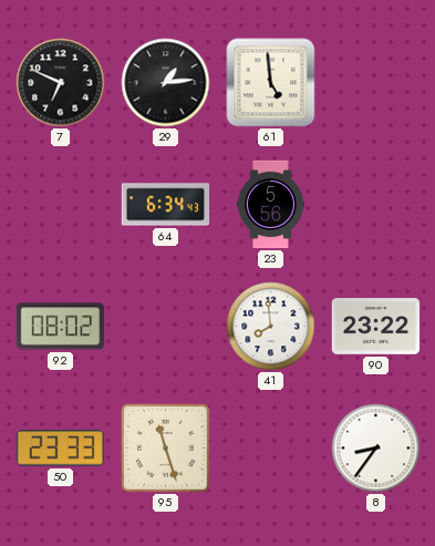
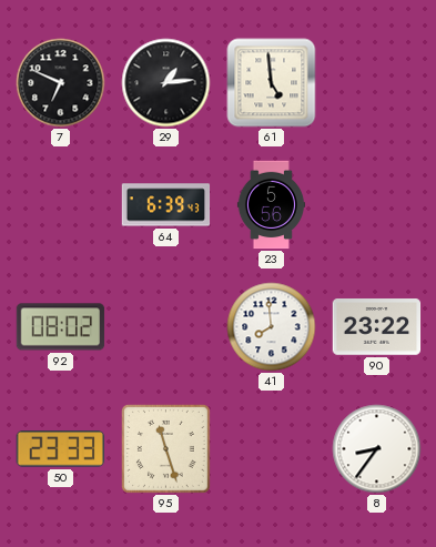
64: 6:34 -> 6:39
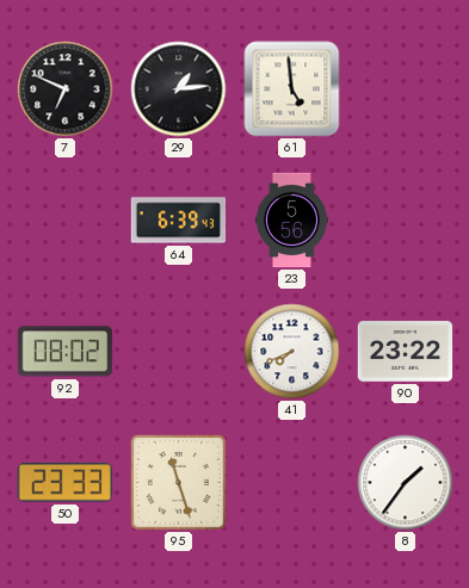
41: 7:59 -> 7:41
8: 8:36 -> 1:36
